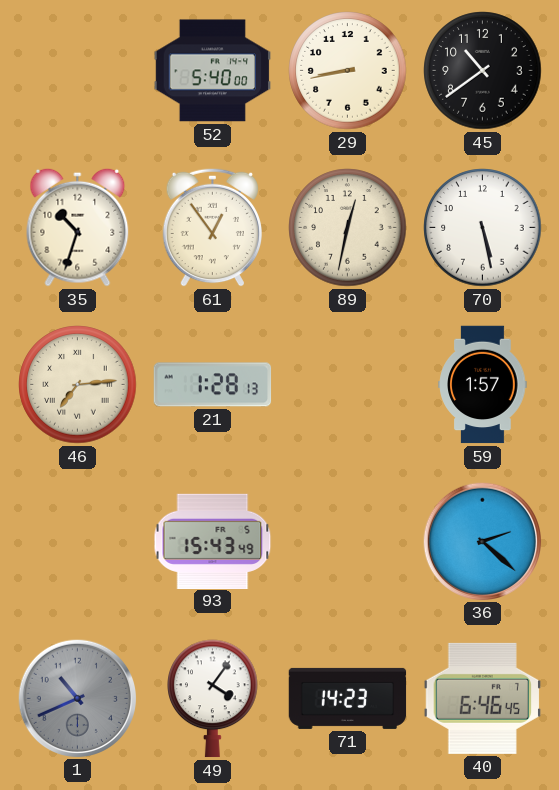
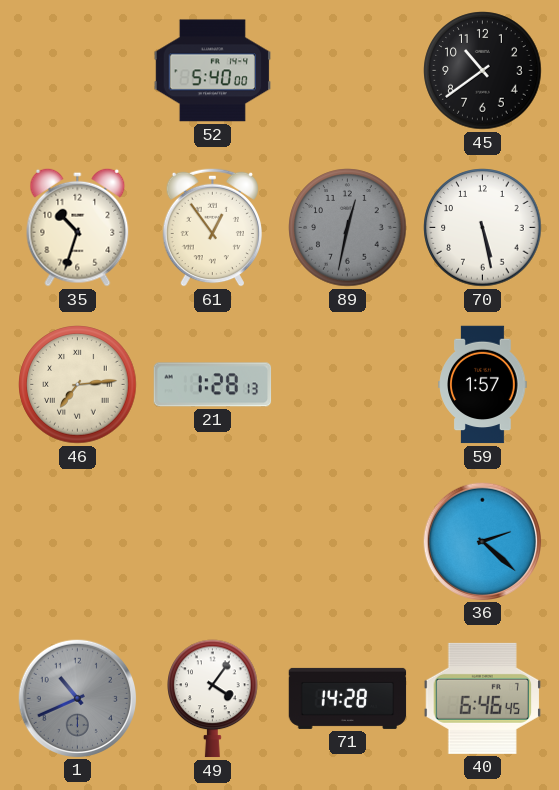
29: 8:43 -> none
89 dial: cream -> grey
93: 15:43 -> none
71: 14:23 -> 14:28
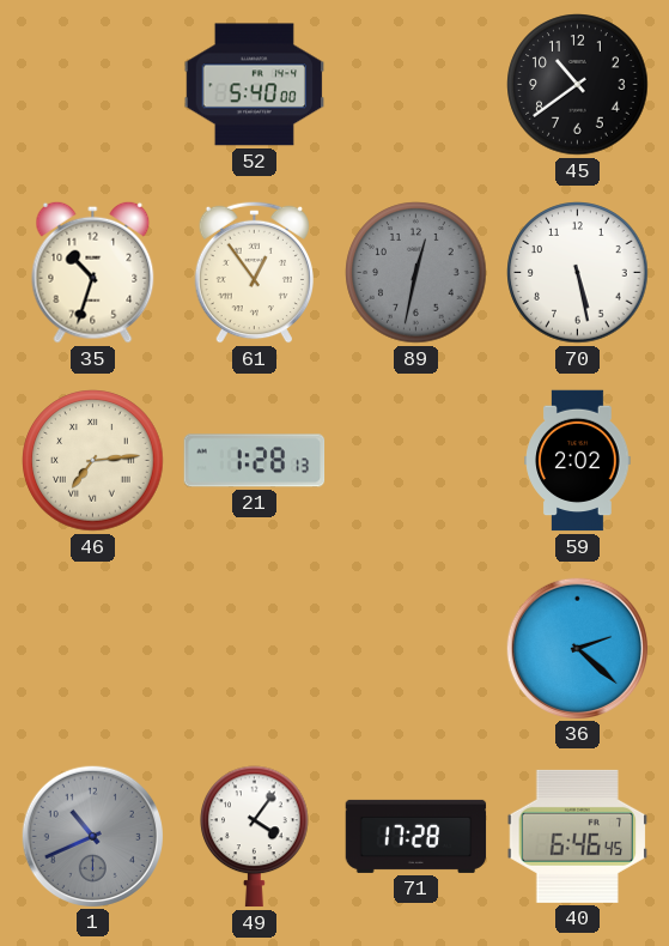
59: 1:57 -> 2:02
71: 14:28 -> 17:28
